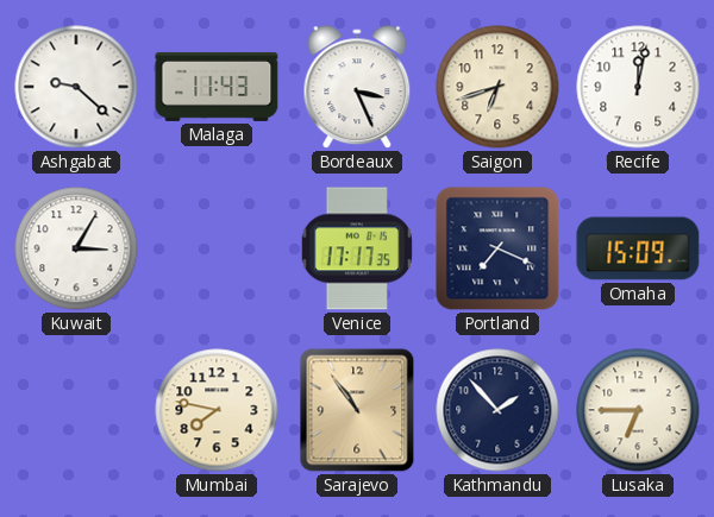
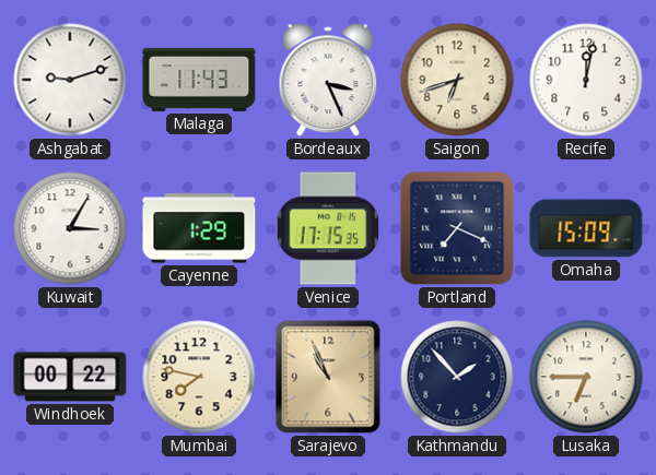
Ashgabat: 9:22 -> 9:12
Cayenne: none -> 1:29
Venice: 17:17 -> 17:15
Windhoek: none -> 00:22
Sarajevo: 10:54 -> 10:56
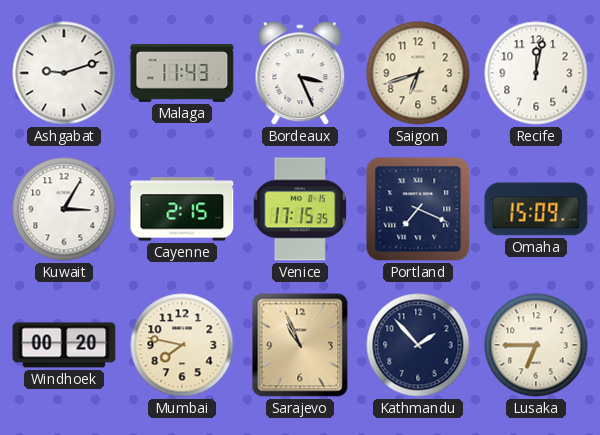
Cayenne: 1:29 -> 2:15
Windhoek: 00:22 -> 00:20
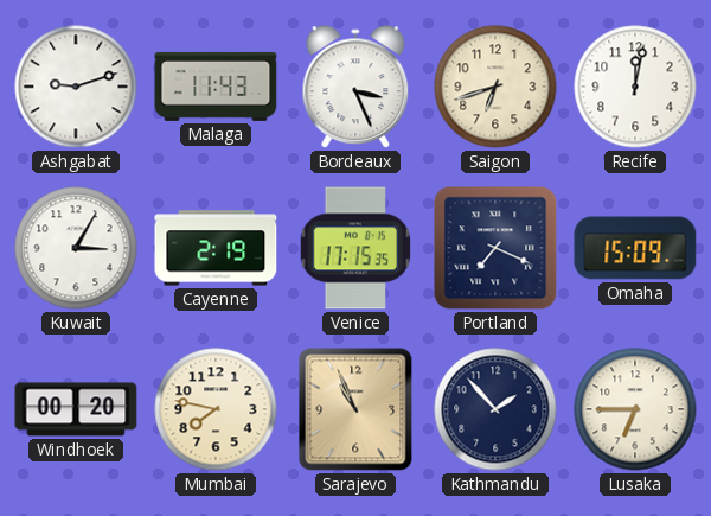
Cayenne: 2:15 -> 2:19
